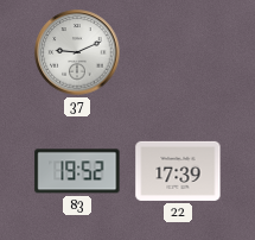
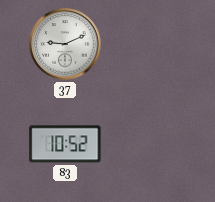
83: 19:52 -> 10:52
22: 17:39 -> none
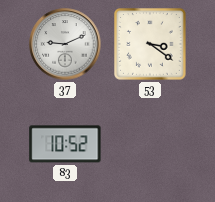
53: none -> 3:21
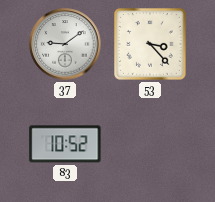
37: 9:11 -> 9:09
53: 3:21 -> 3:23
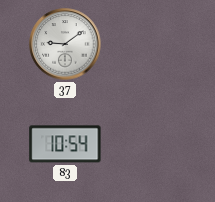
53: 3:23 -> none
83: 10:52 -> 10:54
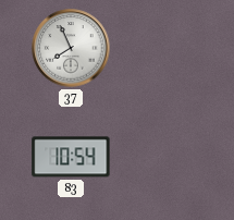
37: 9:09 -> 7:56
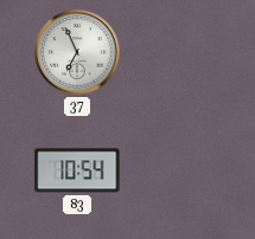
37: 7:56 -> 6:56
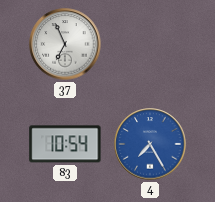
4: none -> 7:25
